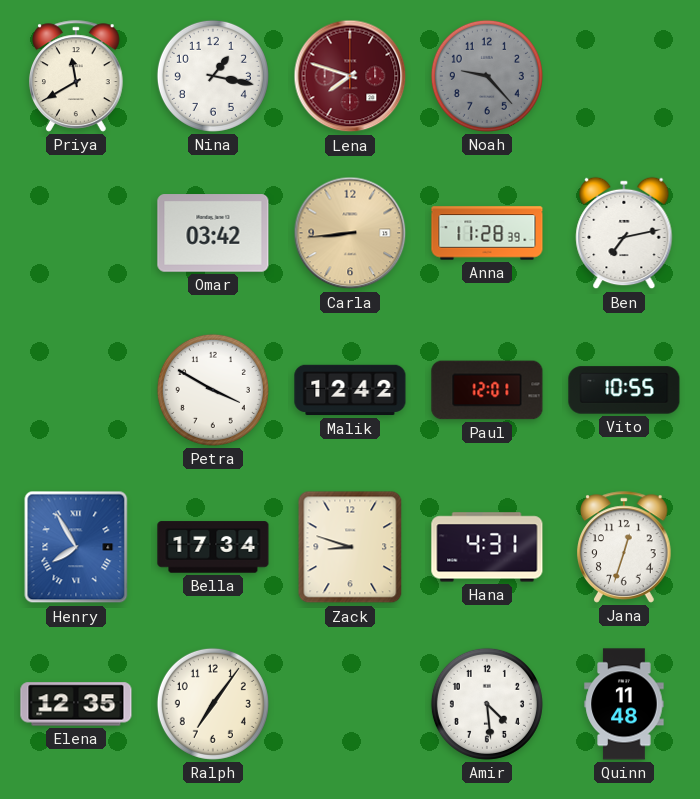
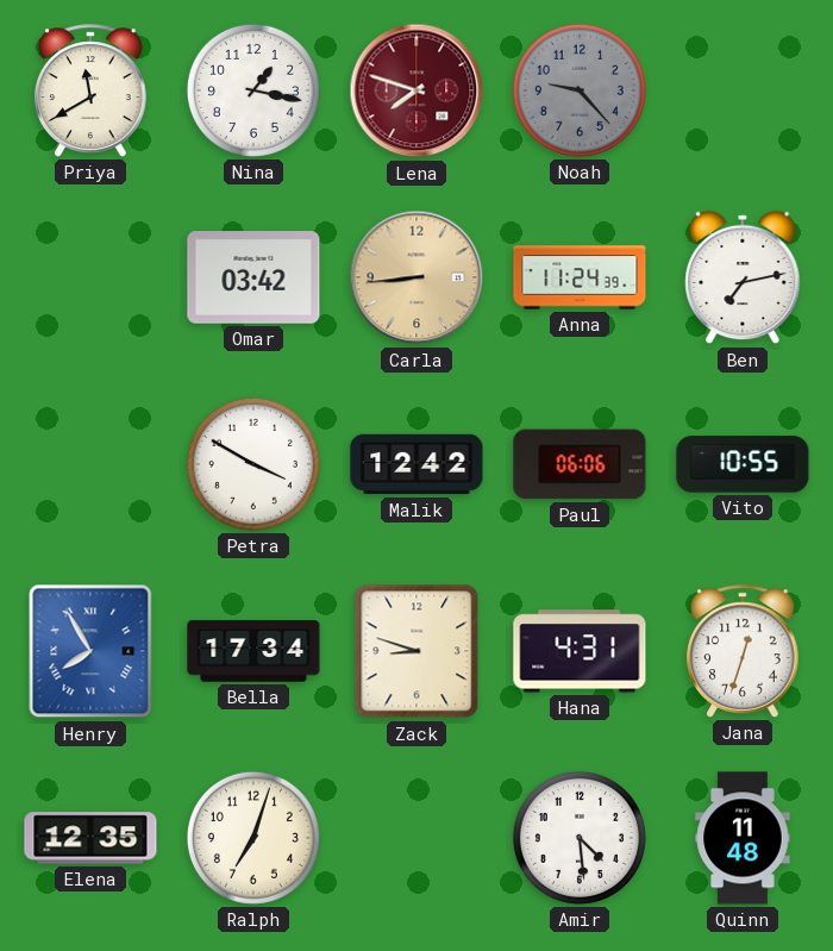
Anna: 11:28 -> 11:24
Paul: 12:01 -> 06:06
Ralph: 7:06 -> 7:03
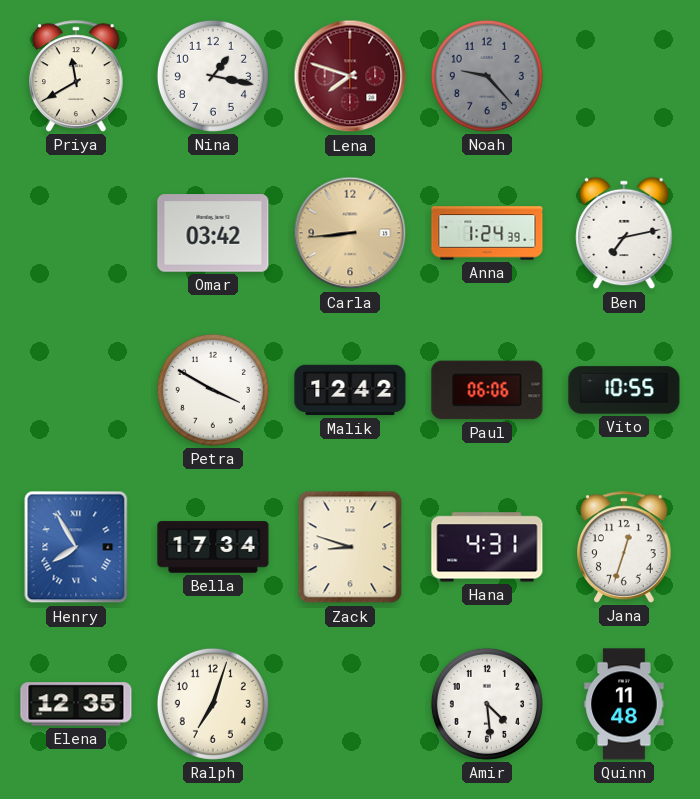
Anna: 11:24 -> 1:24
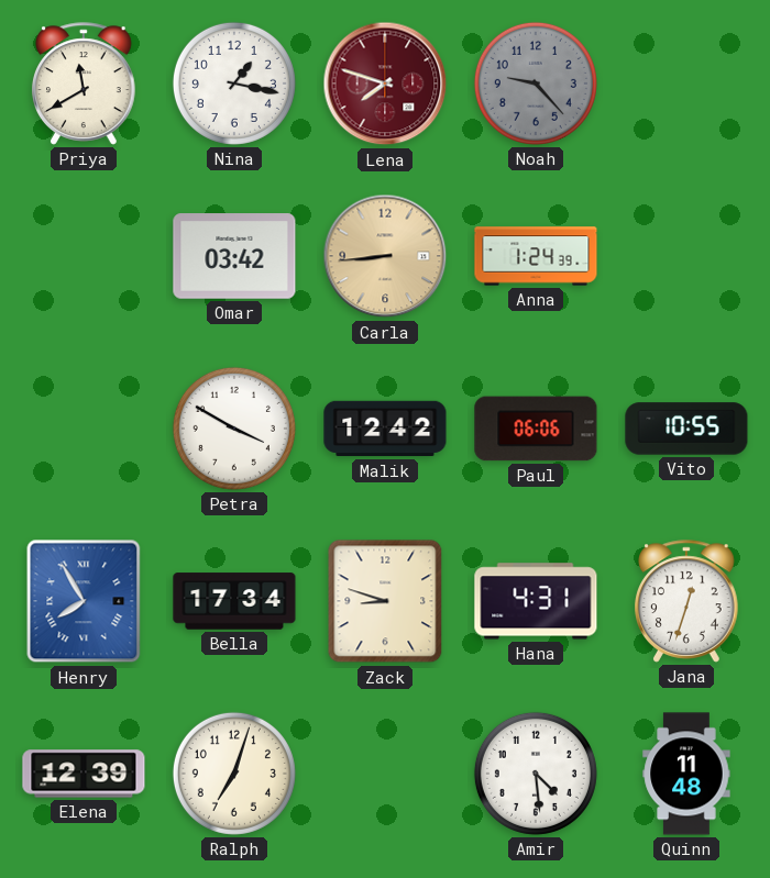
Ben: 7:13 -> none
Elena: 12:35 -> 12:39
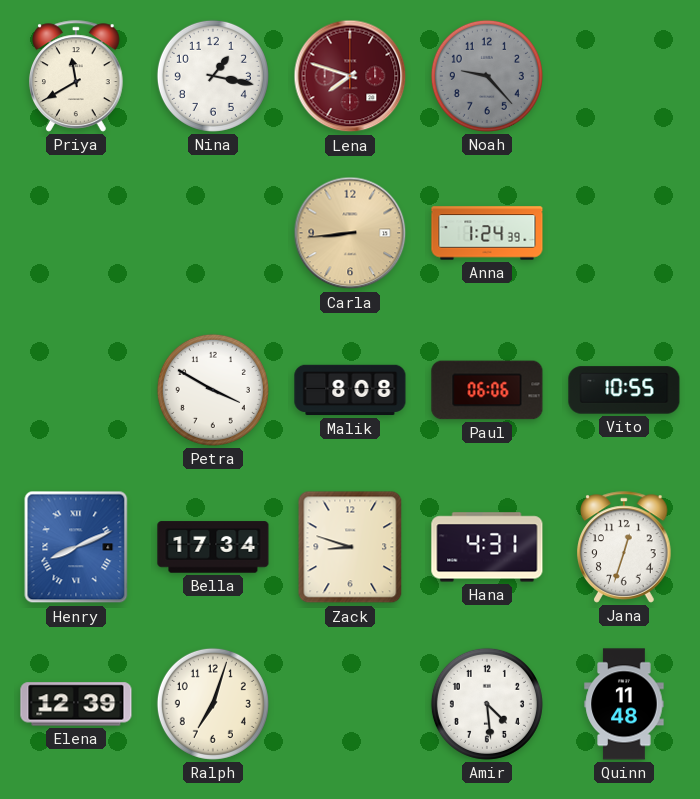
Omar: 03:42 -> none
Malik: 12:42 -> 8:08
Henry: 7:55 -> 8:11
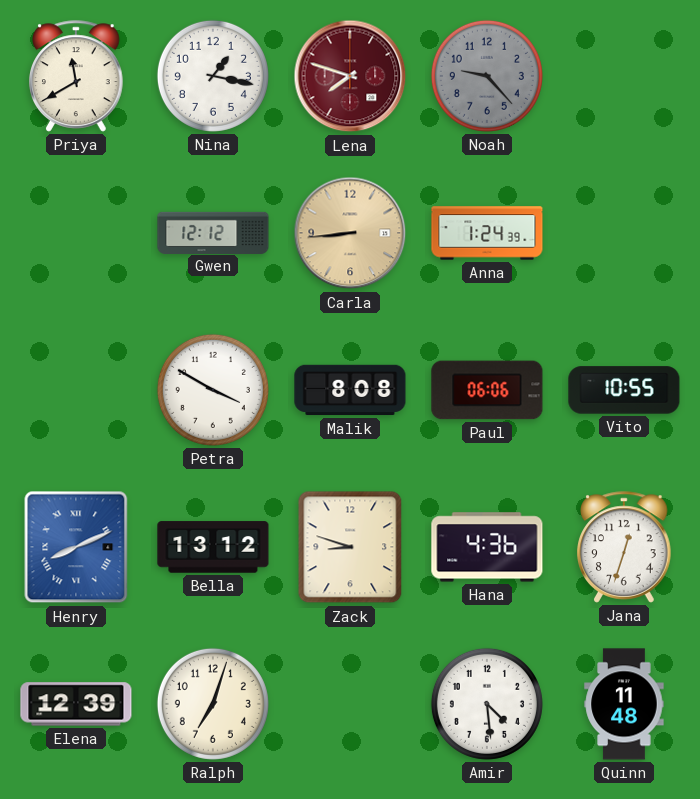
Gwen: none -> 12:12
Bella: 17:34 -> 13:12
Hana: 4:31 -> 4:36
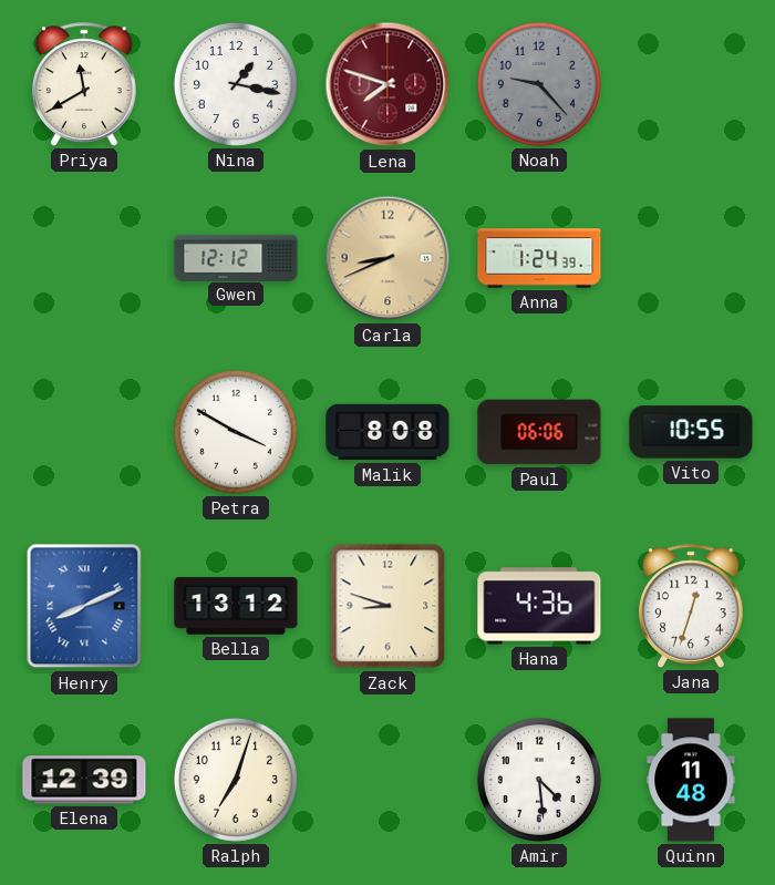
Carla: 8:44 -> 8:41
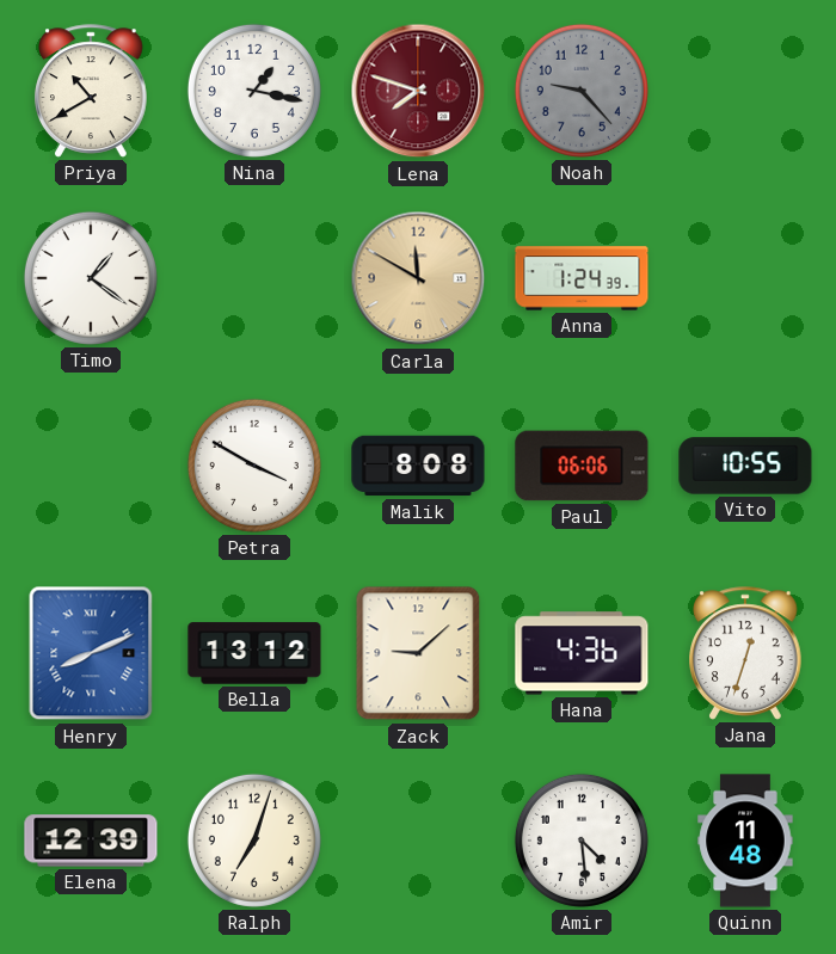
Priya: 11:40 -> 10:40
Timo: none -> 1:21
Gwen: 12:12 -> none
Carla: 8:41 -> 11:50
Zack: 8:48 -> 9:08
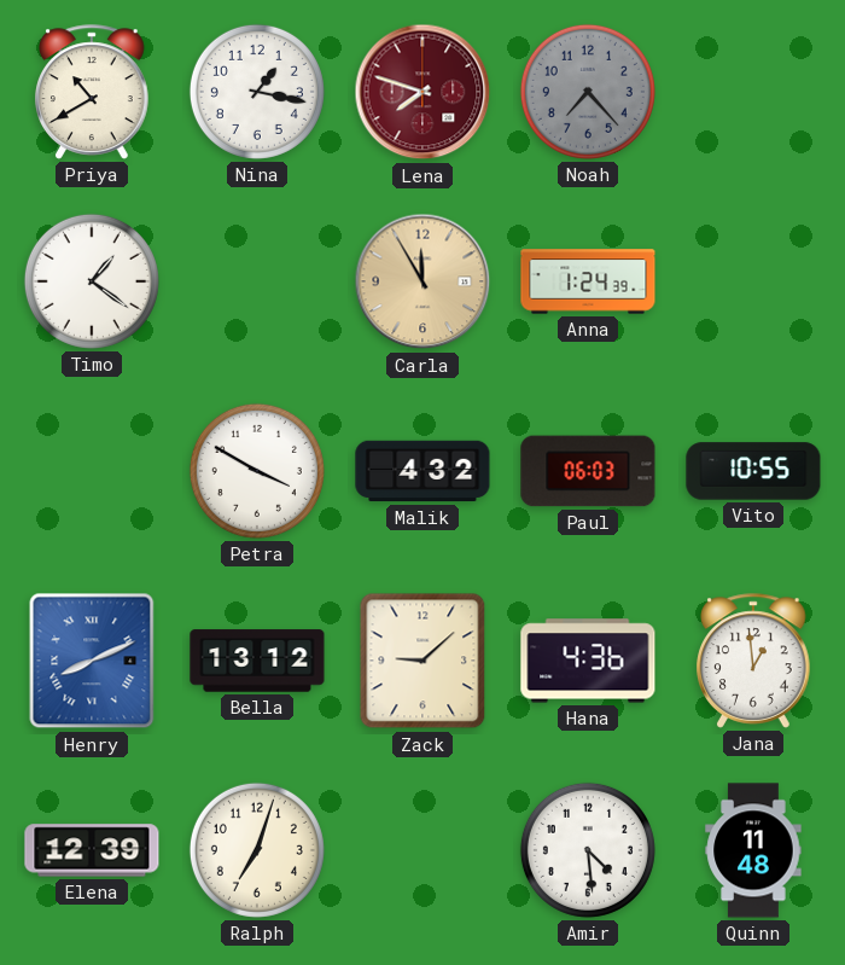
Noah: 9:23 -> 7:23
Carla: 11:50 -> 11:55
Malik: 8:08 -> 4:32
Paul: 06:06 -> 06:03
Jana: 12:33 -> 12:59
